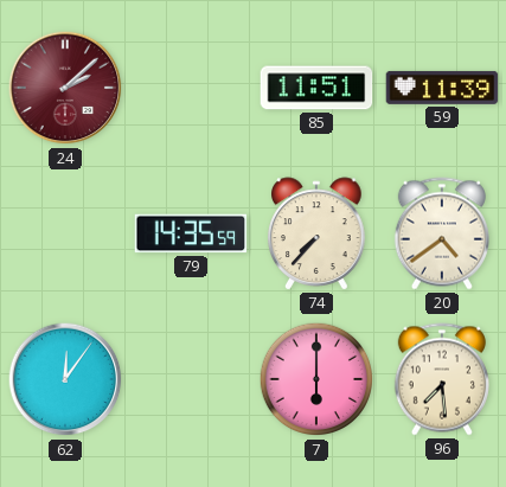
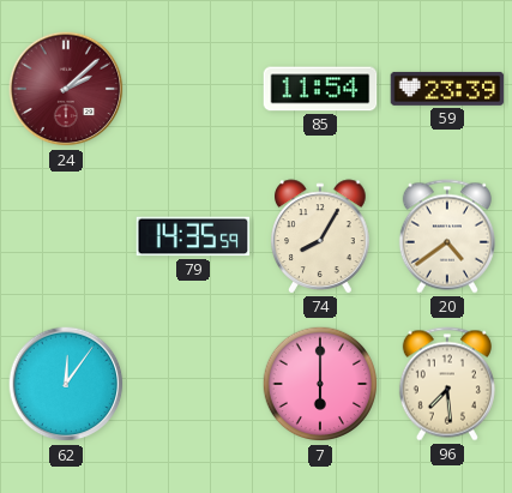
85: 11:51 -> 11:54
59: 11:39 -> 23:39
74: 7:37 -> 8:05
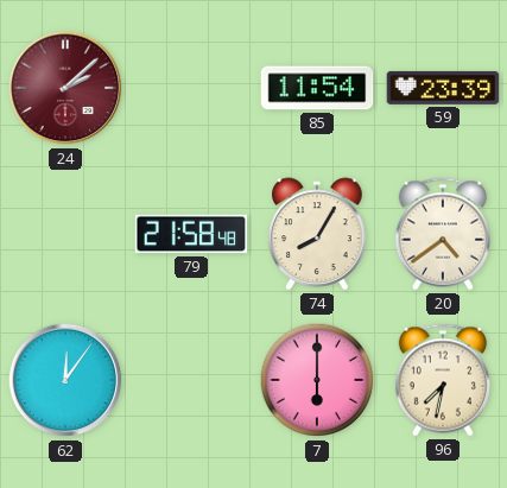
79: 14:35 -> 21:58
96: 7:29 -> 7:32
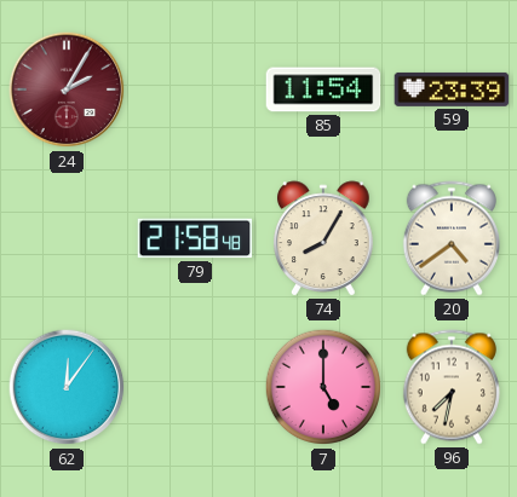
24: 2:08 -> 2:05
7: 6:00 -> 5:00
